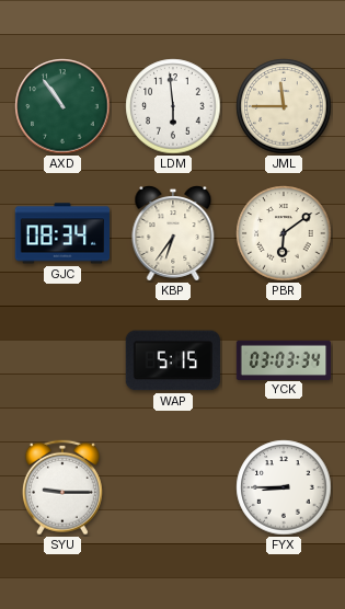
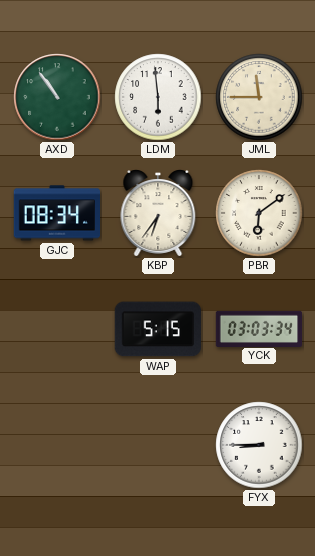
SYU: 9:15 -> none
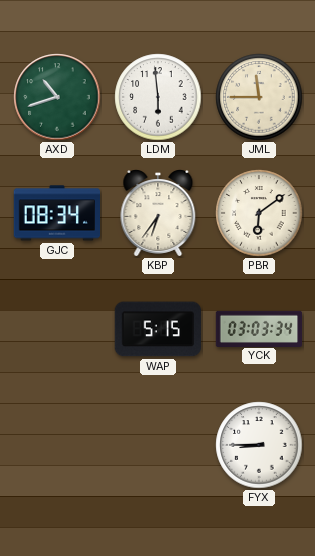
AXD: 10:54 -> 10:42
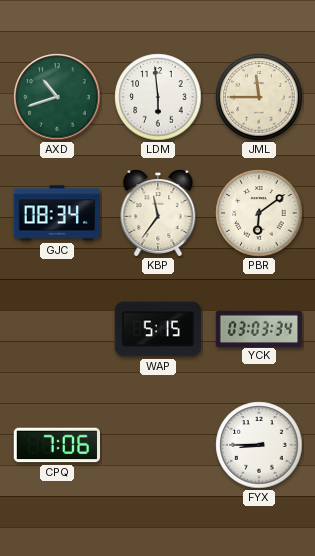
KBP: 6:36 -> 11:36
CPQ: none -> 7:06
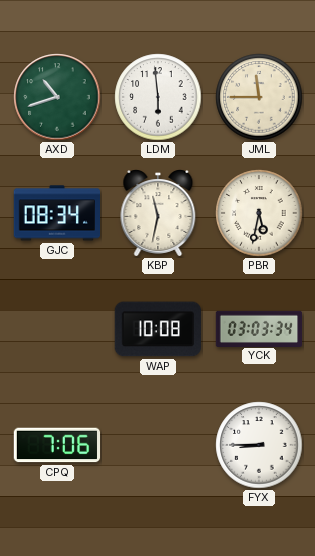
KBP: 11:36 -> 11:32
PBR: 6:09 -> 5:32
WAP: 5:15 -> 10:08
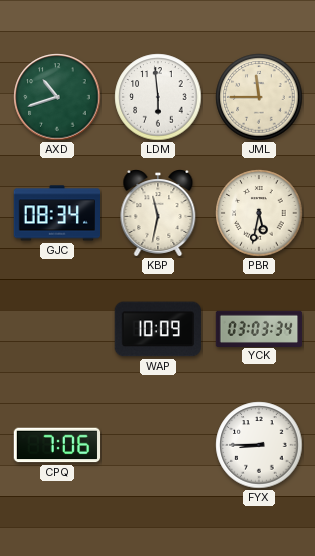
WAP: 10:08 -> 10:09
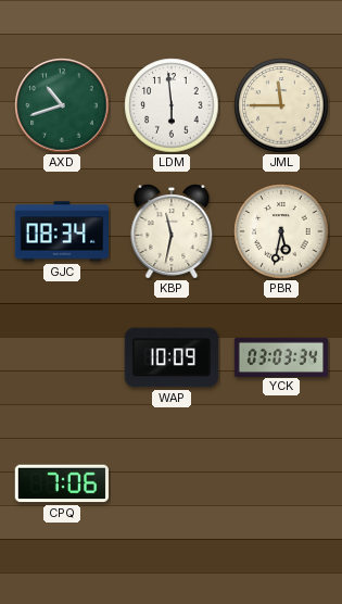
FYX: 8:45 -> none
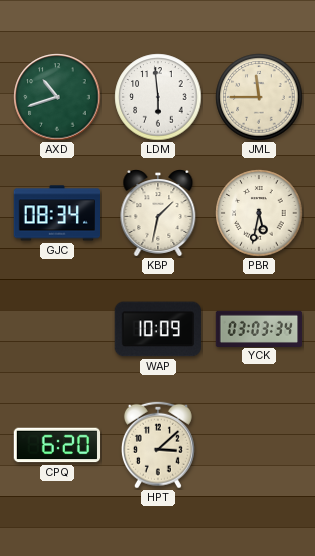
KBP: 11:32 -> 1:32
CPQ: 7:06 -> 6:20
HPT: none -> 3:08
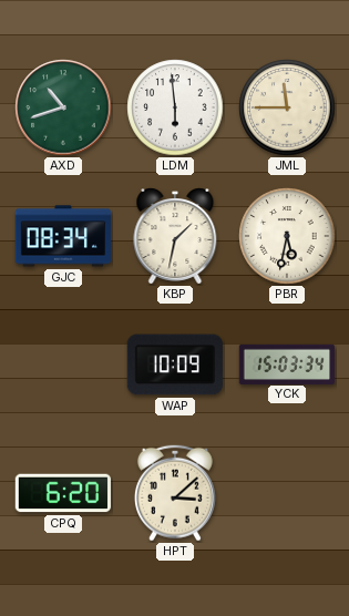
YCK: 03:03 -> 15:03
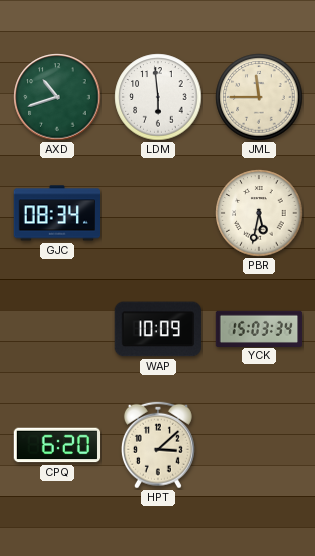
KBP: 1:32 -> none
